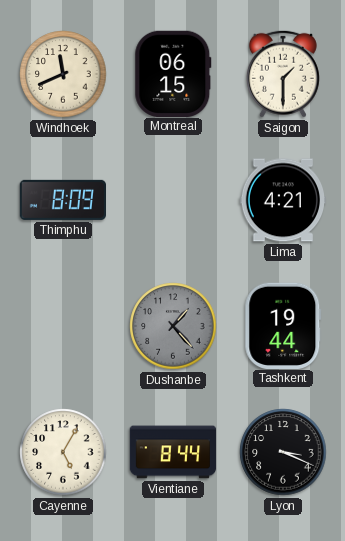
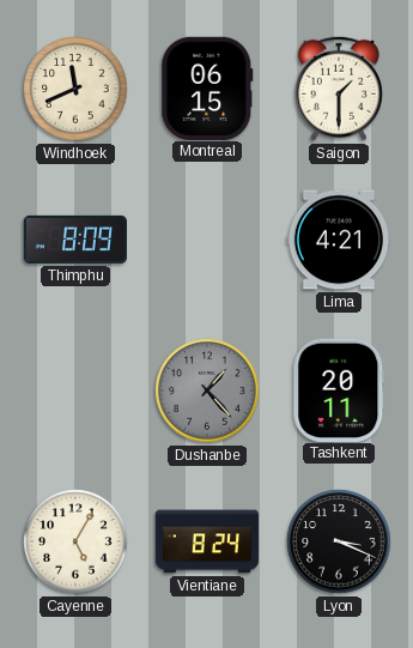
Tashkent: 19:44 -> 20:11
Vientiane: 8:44 -> 8:24
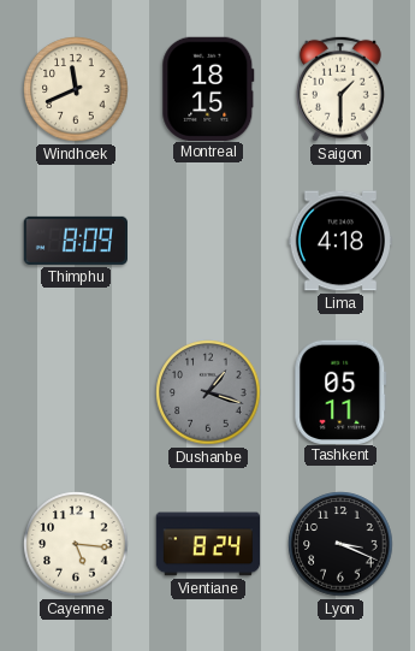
Montreal: 06:15 -> 18:15
Lima: 4:21 -> 4:18
Dushanbe: 1:23 -> 1:18
Tashkent: 20:11 -> 05:11
Cayenne: 5:05 -> 5:16
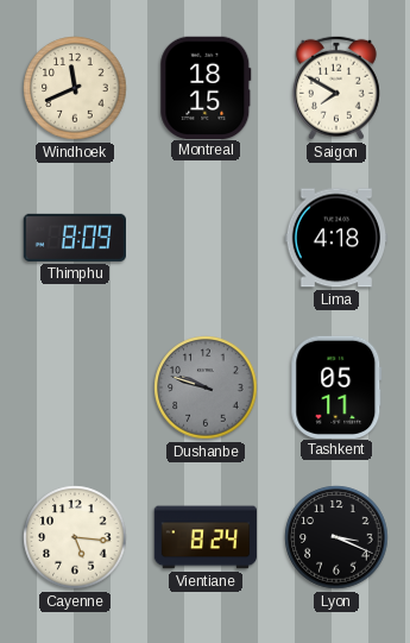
Saigon: 1:30 -> 7:50
Dushanbe: 1:18 -> 9:48
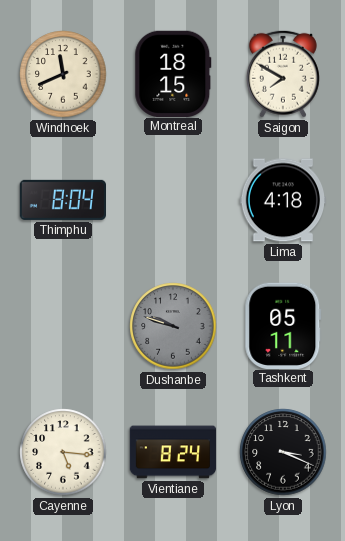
Thimphu: 8:09 -> 8:04
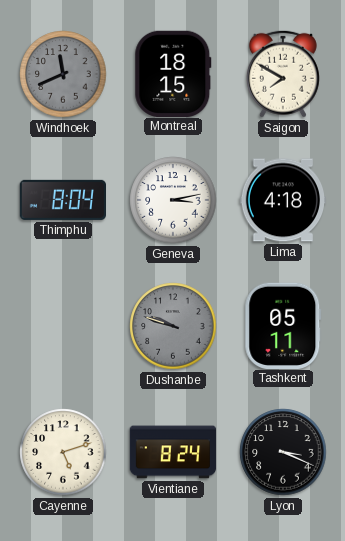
Windhoek dial: cream -> grey
Geneva: none -> 3:13
Cayenne: 5:16 -> 5:12
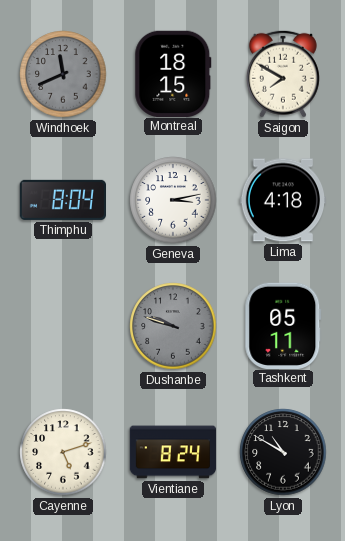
Lyon: 3:19 -> 10:50
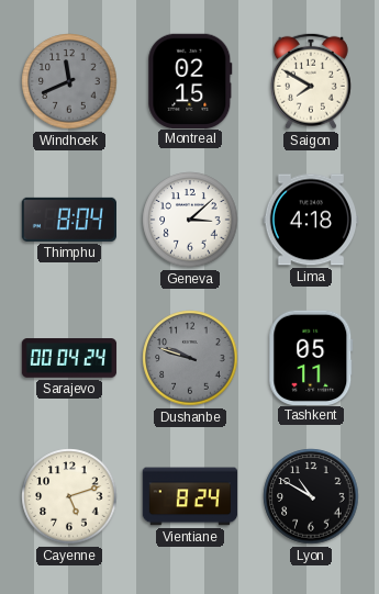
Montreal: 18:15 -> 02:15
Geneva: 3:13 -> 3:08
Sarajevo: none -> 00:04
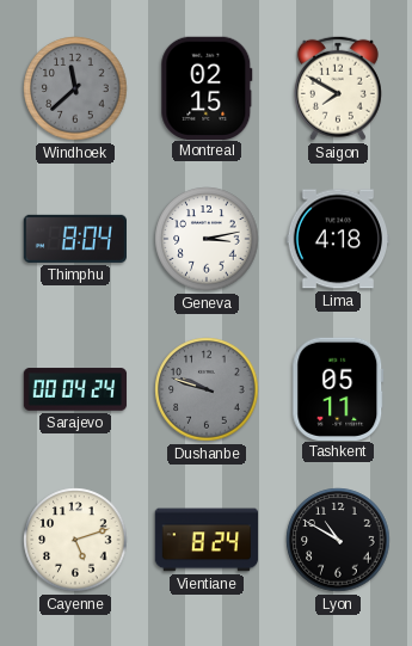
Windhoek: 11:41 -> 11:38
Geneva: 3:08 -> 3:13
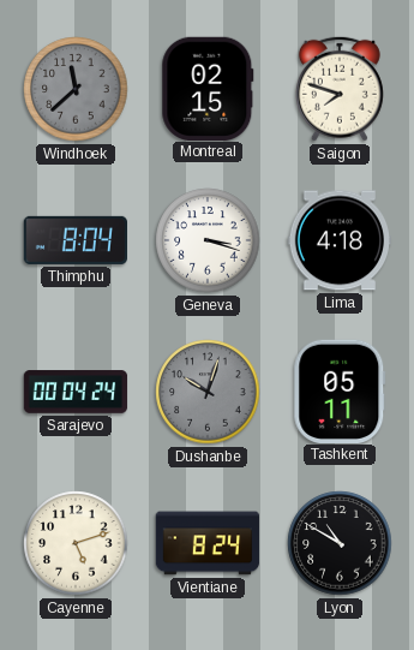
Saigon: 7:50 -> 7:48
Geneva: 3:13 -> 3:18
Dushanbe: 9:48 -> 10:03
